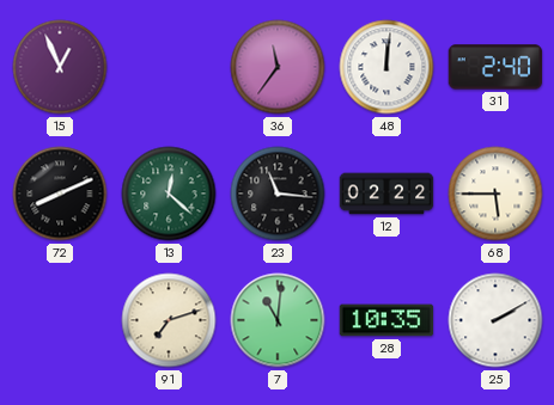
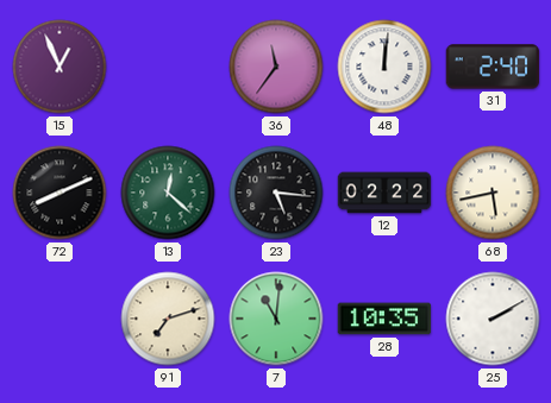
23: 11:16 -> 5:16
68: 5:45 -> 5:43
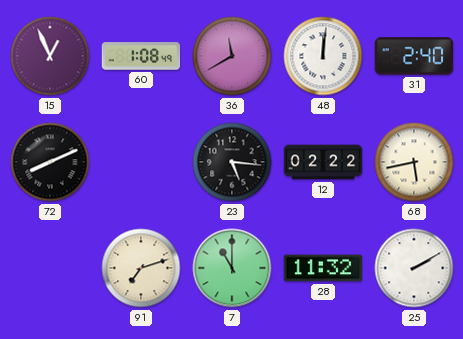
60: none -> 1:08
36: 11:36 -> 11:40
13: 12:22 -> none
7: 11:01 -> 11:00
28: 10:35 -> 11:32
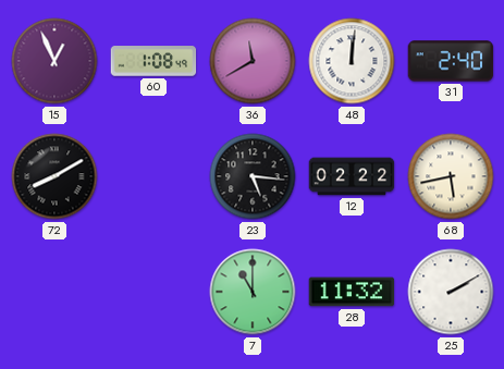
72: 8:11 -> 8:10
91: 7:12 -> none
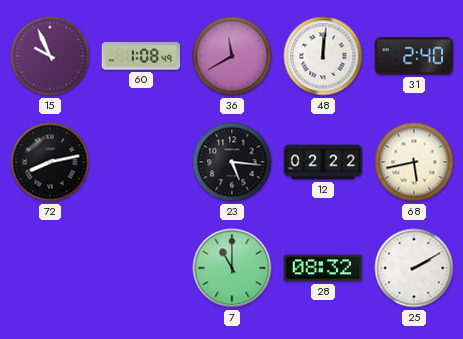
15: 12:56 -> 9:56
72: 8:10 -> 8:13
28: 11:32 -> 08:32
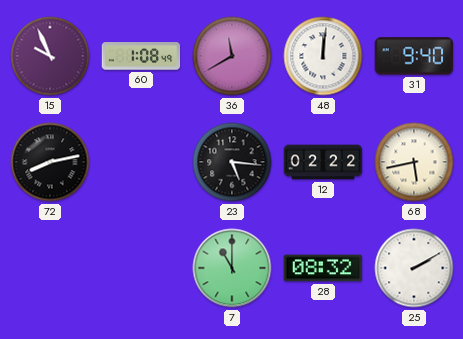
31: 2:40 -> 9:40
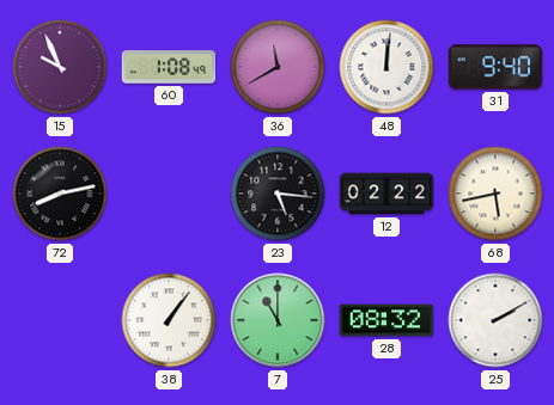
38: none -> 1:06
